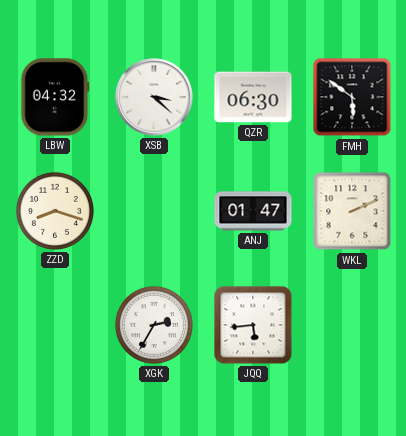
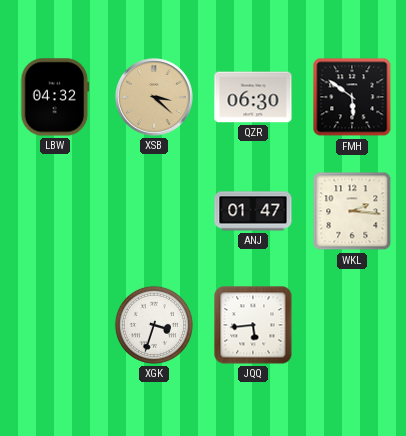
XSB dial: white -> champagne
ZZD: 8:18 -> none
WKL: 2:11 -> 2:16
XGK: 2:35 -> 3:33
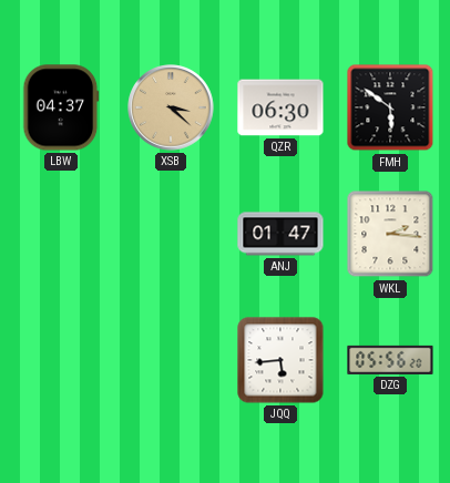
LBW: 04:32 -> 04:37
XGK: 3:33 -> none
DZG: none -> 05:56
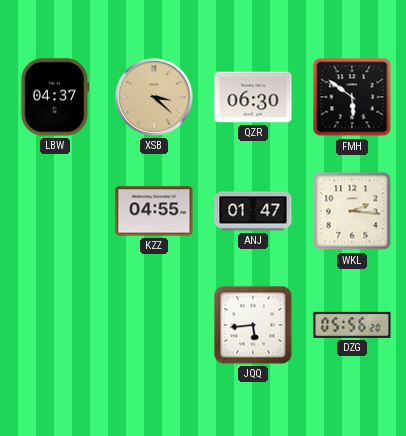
KZZ: none -> 04:55
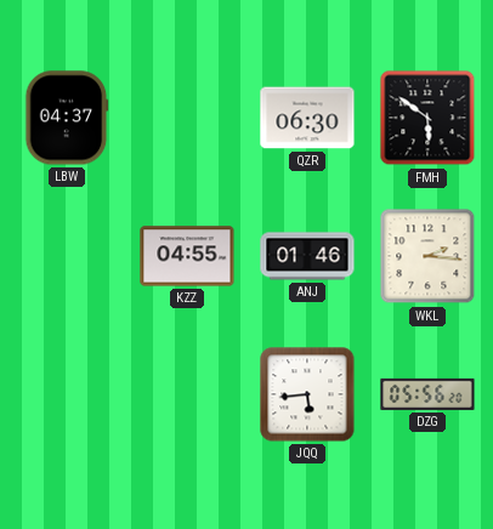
XSB: 3:22 -> none
ANJ: 01:47 -> 01:46
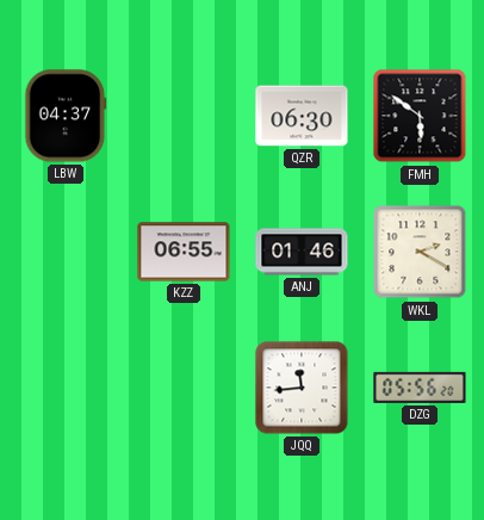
KZZ: 04:55 -> 06:55
WKL: 2:16 -> 2:20
JQQ: 5:44 -> 11:44
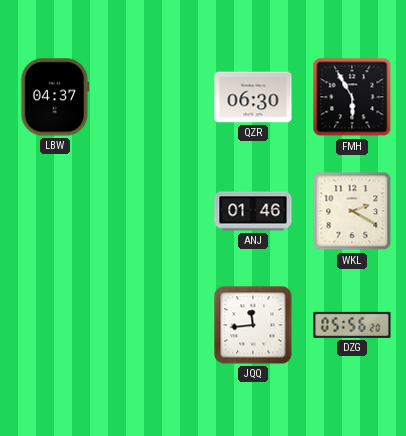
FMH: 5:51 -> 5:55
KZZ: 06:55 -> none
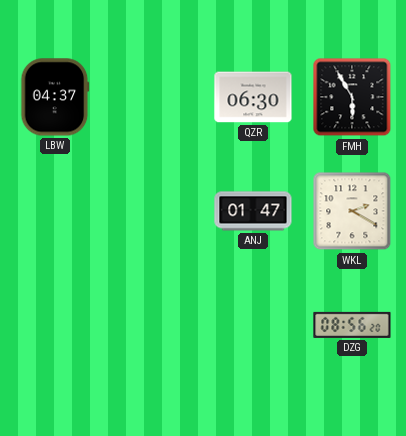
ANJ: 01:46 -> 01:47
JQQ: 11:44 -> none
DZG: 05:56 -> 08:56
